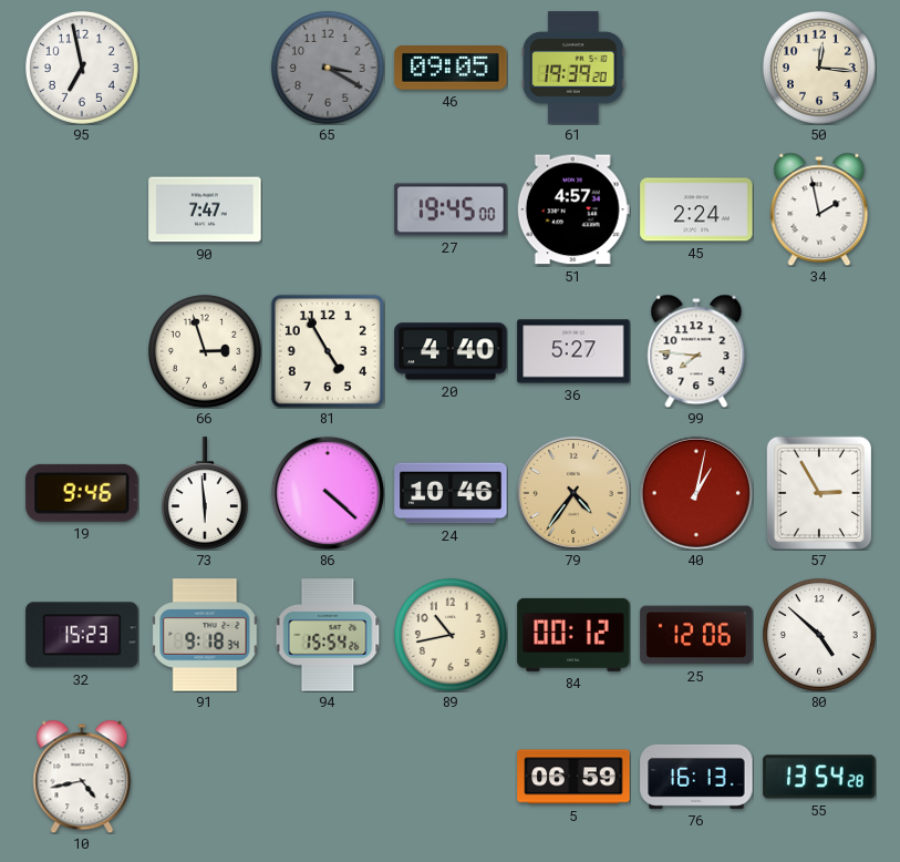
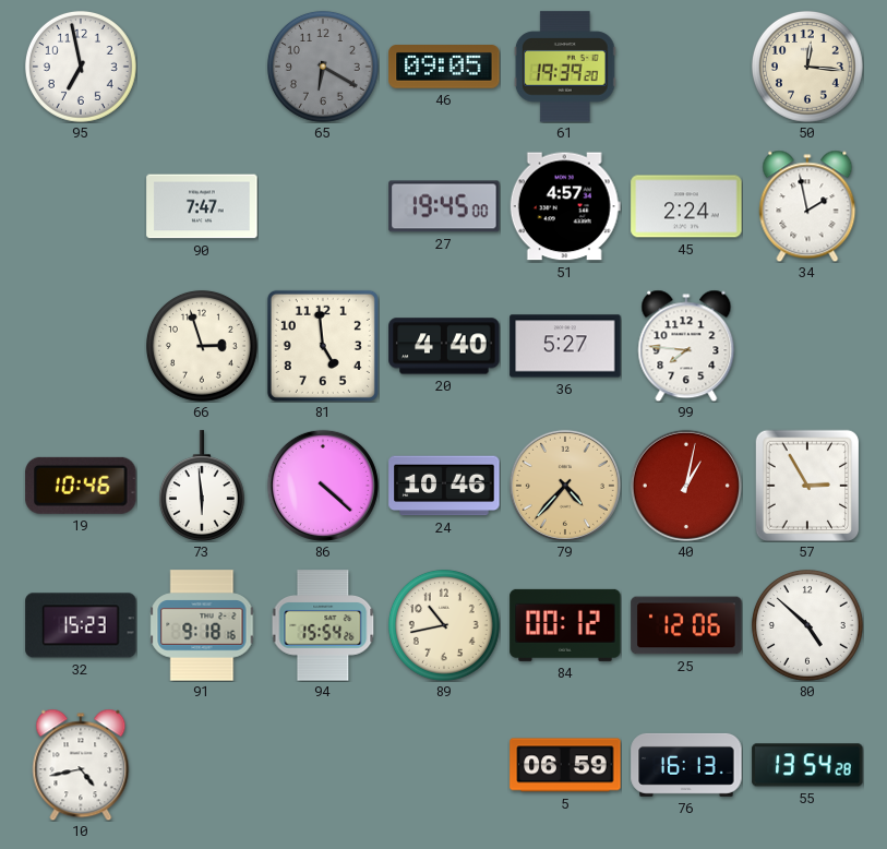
65: 3:20 -> 6:20
81: 4:55 -> 4:59
19: 9:46 -> 10:46
79: 4:36 -> 4:37
91: 9:18:34 -> 9:18:16
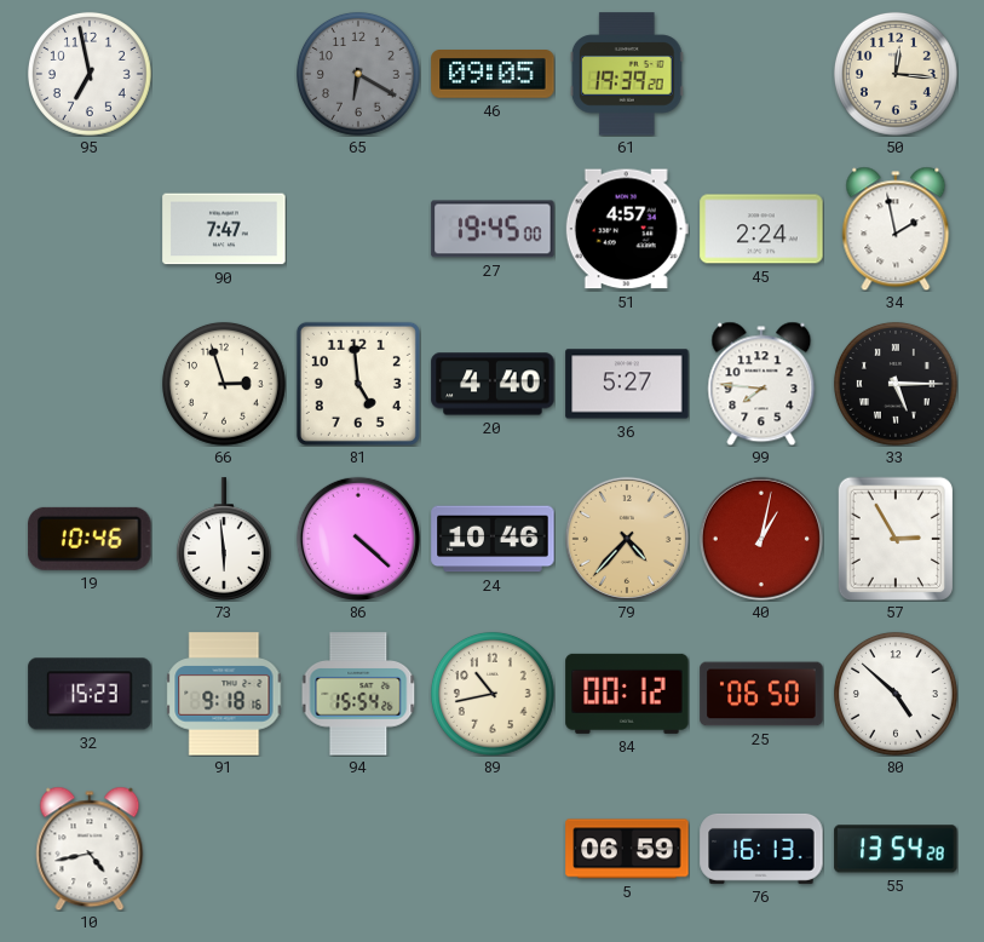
33: none -> 5:15
25: 12:06 -> 06:50
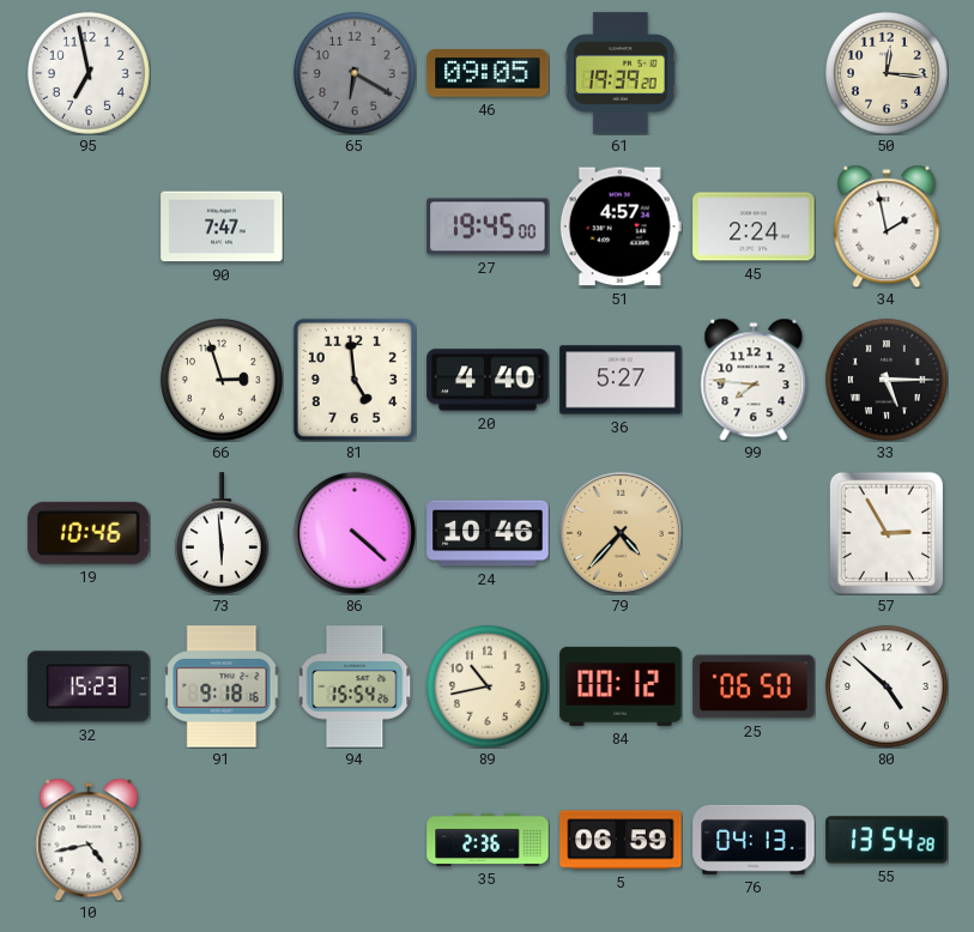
40: 1:02 -> none
35: none -> 2:36
76: 16:13 -> 04:13
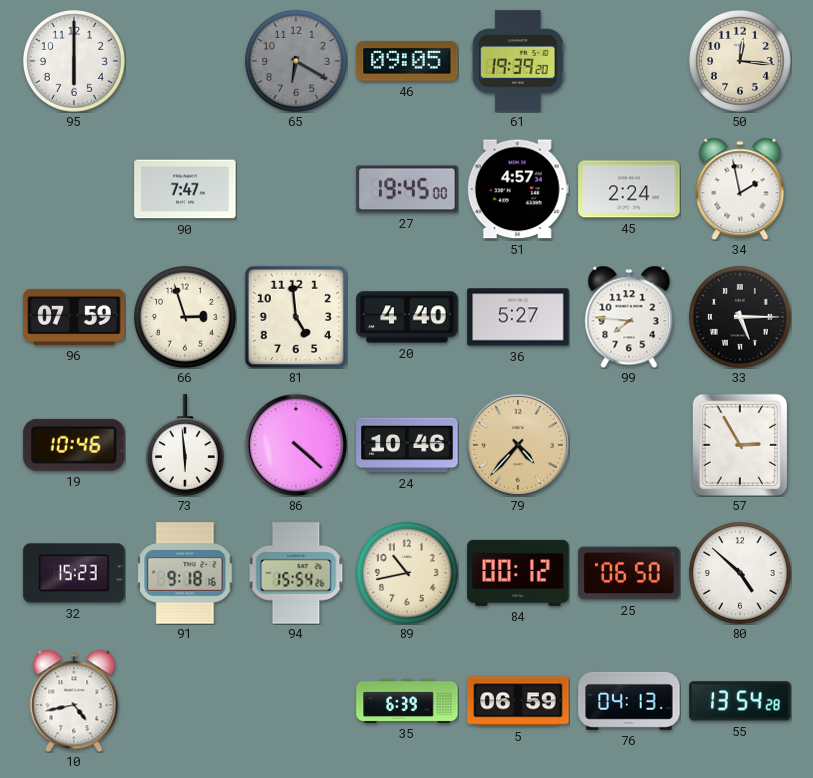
95: 6:58 -> 6:00
96: none -> 07:59
35: 2:36 -> 6:39
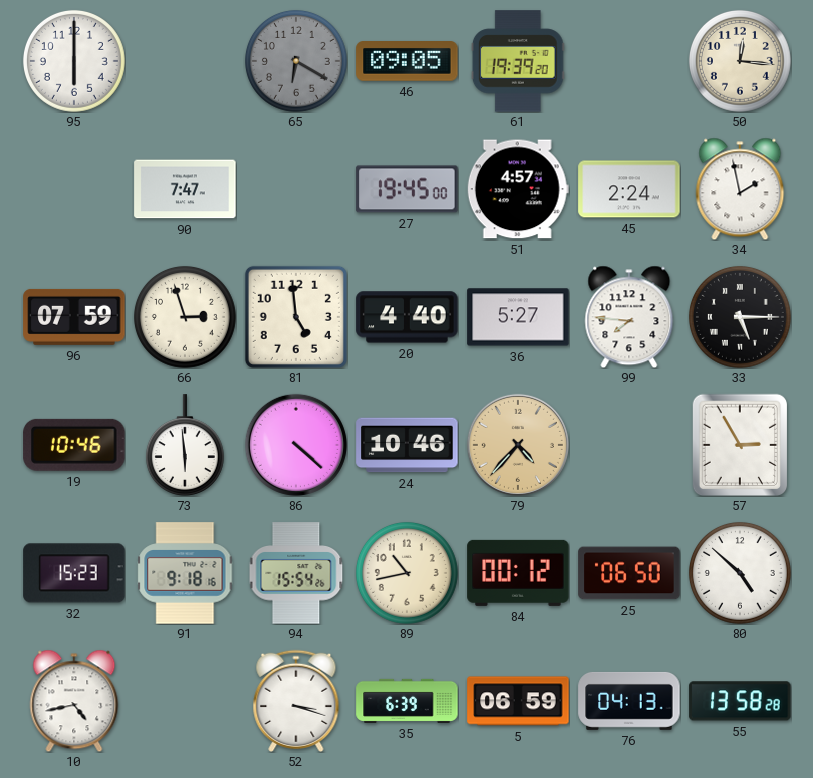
52: none -> 3:18
55: 13:54 -> 13:58
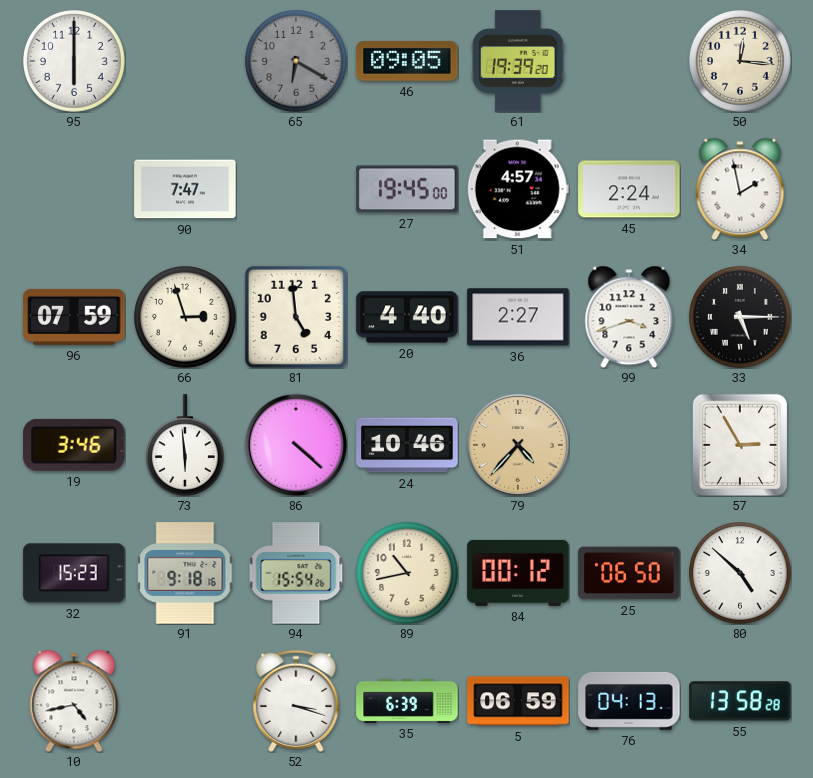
36: 5:27 -> 2:27
99: 7:46 -> 3:42
19: 10:46 -> 3:46
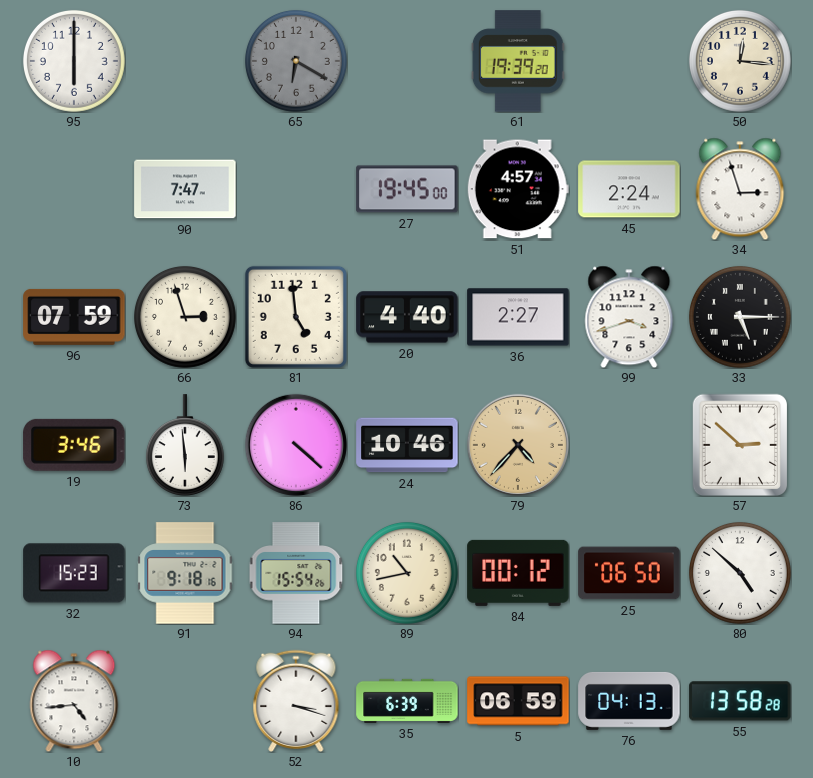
46: 09:05 -> none
34: 1:58 -> 2:57
57: 2:55 -> 2:52
10: 4:43 -> 4:44
